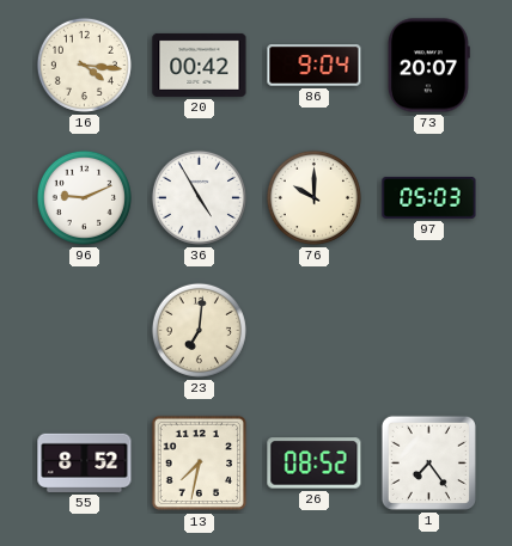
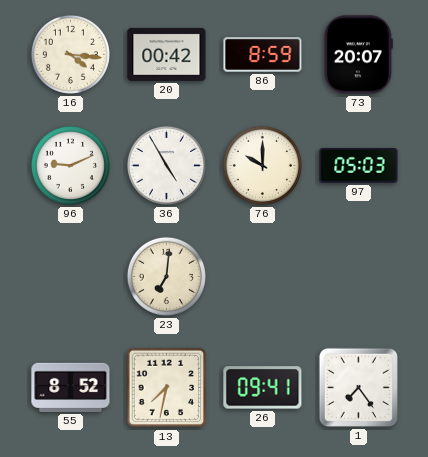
86: 9:04 -> 8:59
26: 08:52 -> 09:41
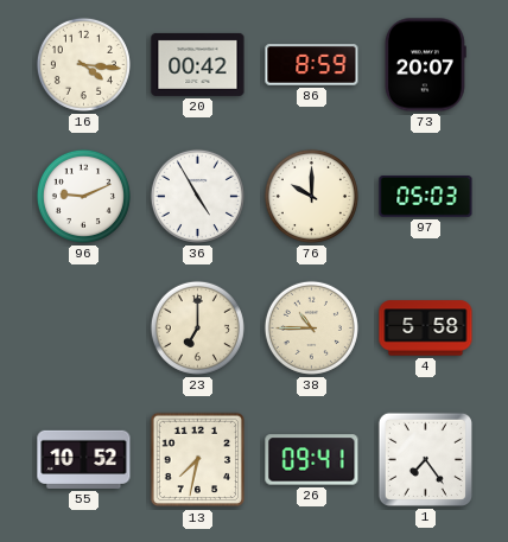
23: 7:01 -> 7:00
38: none -> 10:45
4: none -> 5:58
55: 8:52 -> 10:52
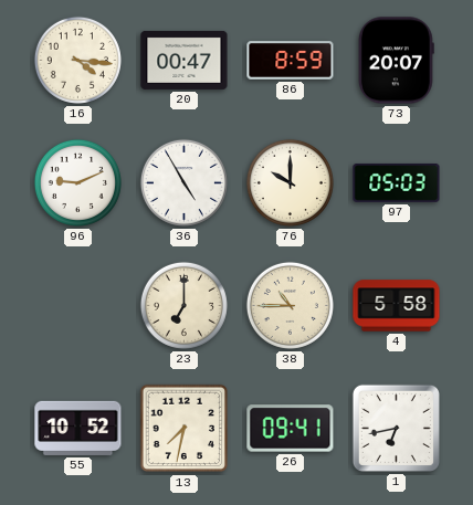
20: 00:42 -> 00:47
1: 7:24 -> 6:43
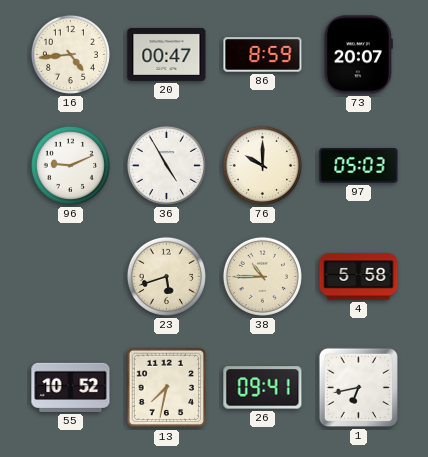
16: 4:16 -> 4:44
23: 7:00 -> 5:42
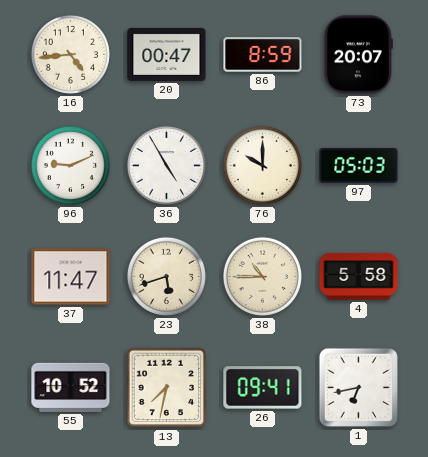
37: none -> 11:47
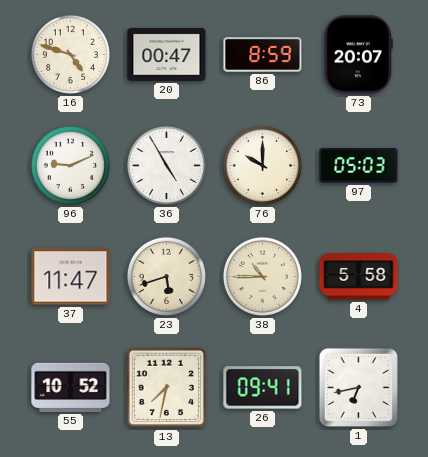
16: 4:44 -> 4:48
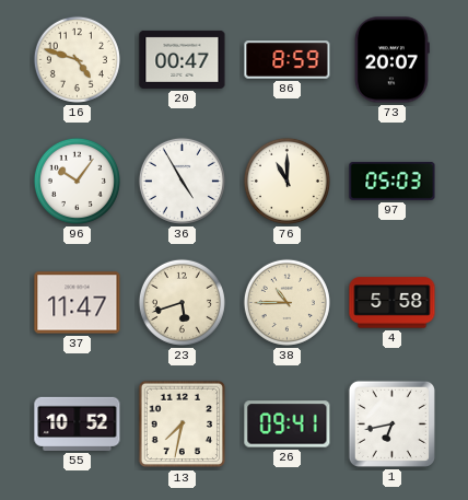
96: 9:11 -> 10:06
76: 10:00 -> 11:00
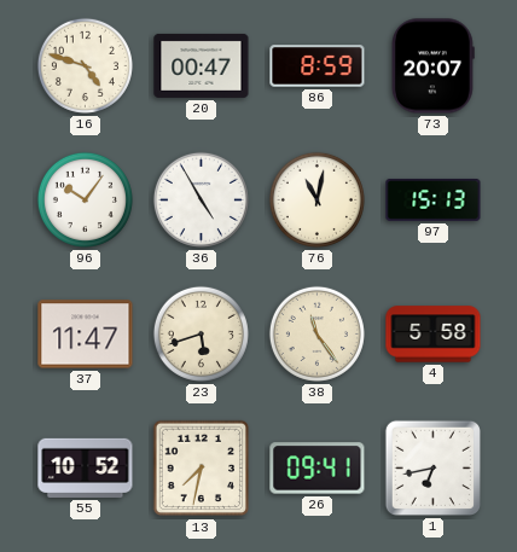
76: 11:00 -> 11:02
97: 05:03 -> 15:13
38: 10:45 -> 11:24
